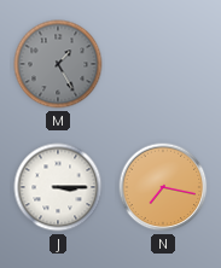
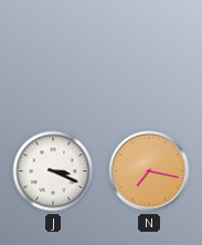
M: 1:25 -> none
J: 3:15 -> 3:19
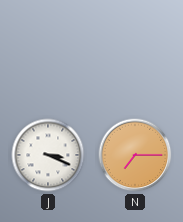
N: 7:17 -> 7:15
